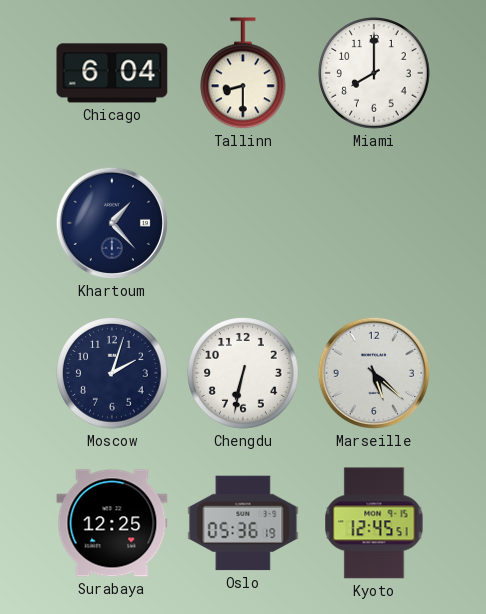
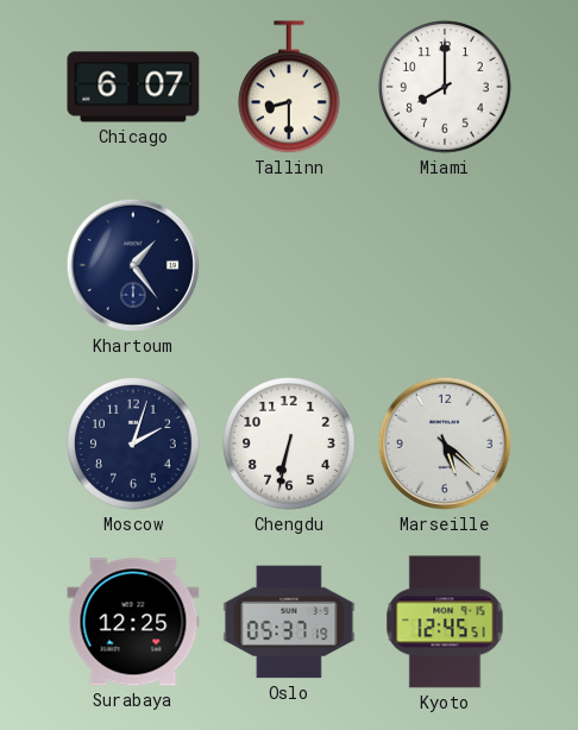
Chicago: 6:04 -> 6:07
Khartoum: 1:23 -> 1:24
Oslo: 05:36 -> 05:37
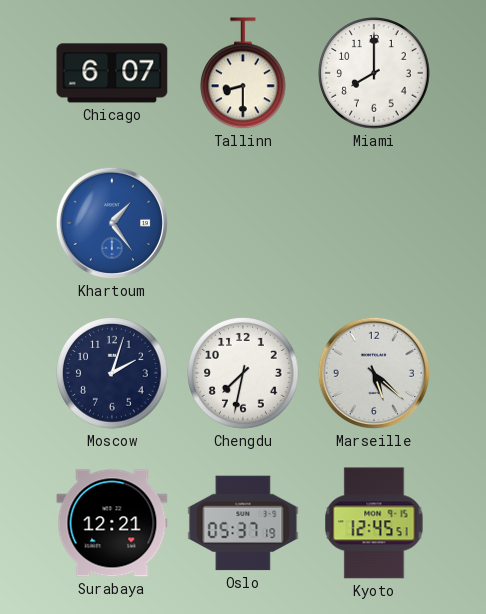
Khartoum dial: navy -> blue
Chengdu: 6:32 -> 7:32
Surabaya: 12:25 -> 12:21
